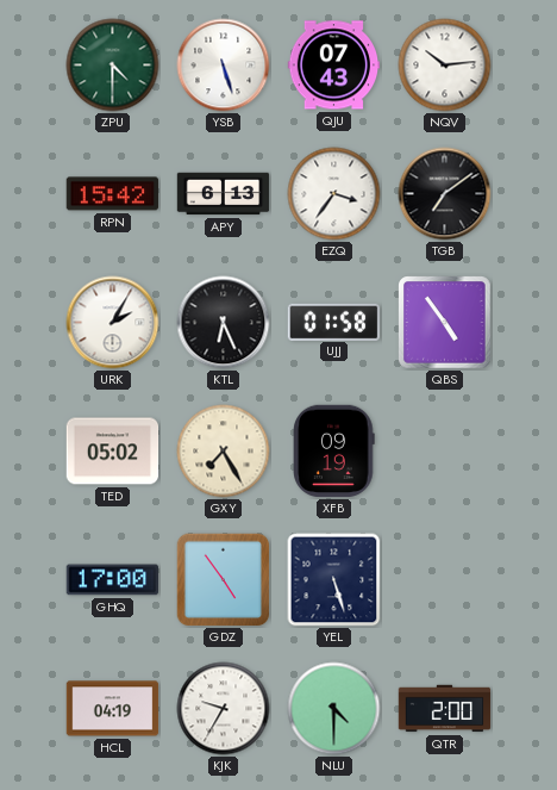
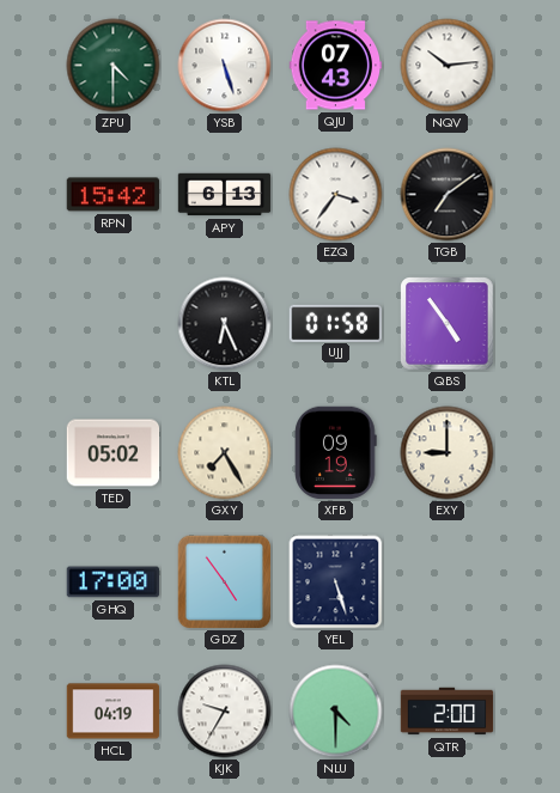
URK: 2:05 -> none
EXY: none -> 9:00
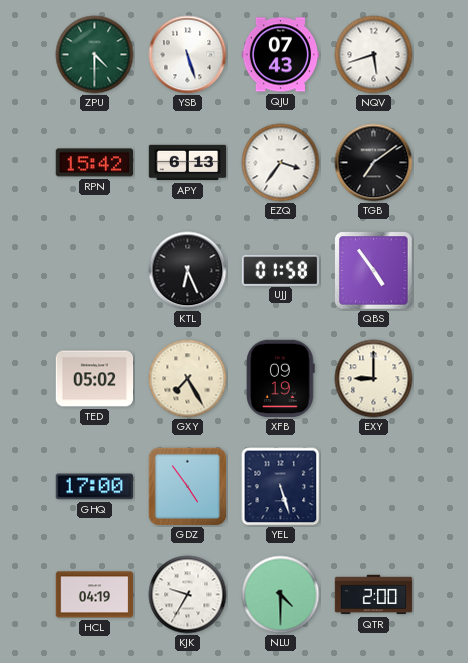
NQV: 10:14 -> 5:42
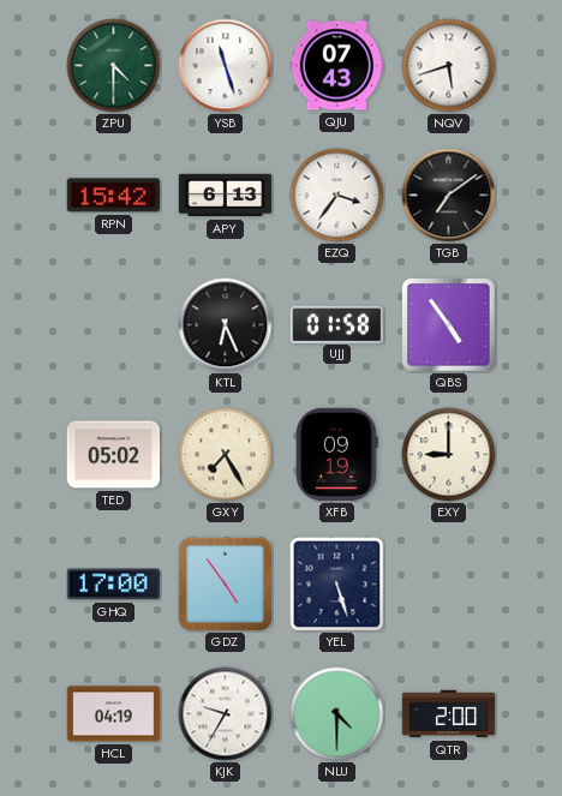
YSB: 5:27 -> 11:27
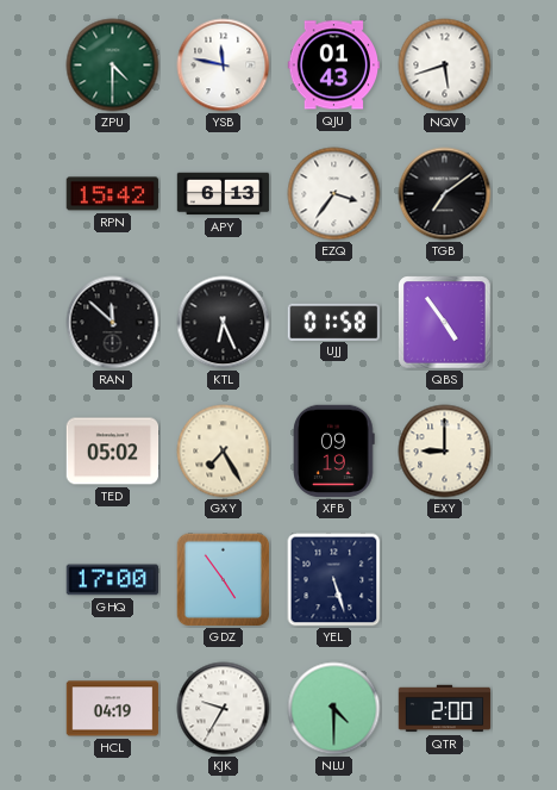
YSB: 11:27 -> 11:47
QJU: 07:43 -> 01:43
RAN: none -> 11:52
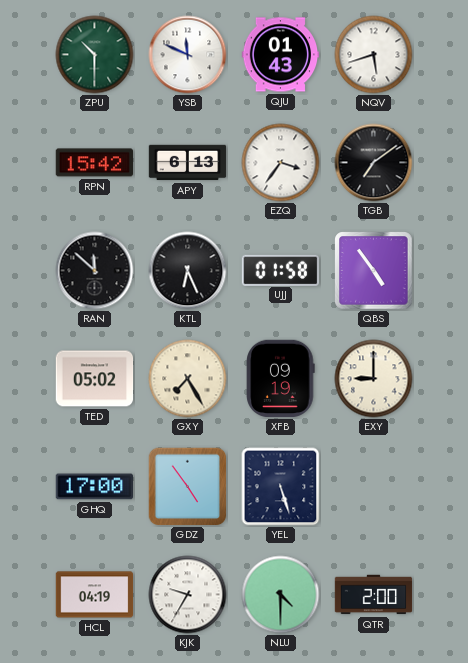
ZPU: 4:30 -> 10:30
YSB: 11:47 -> 11:49
